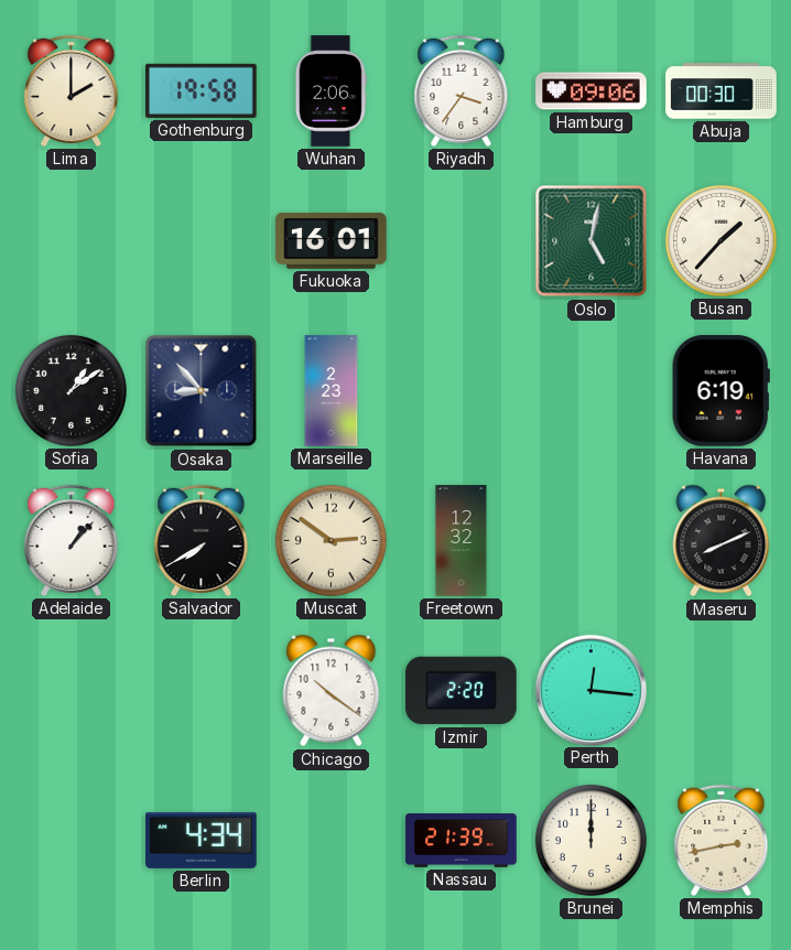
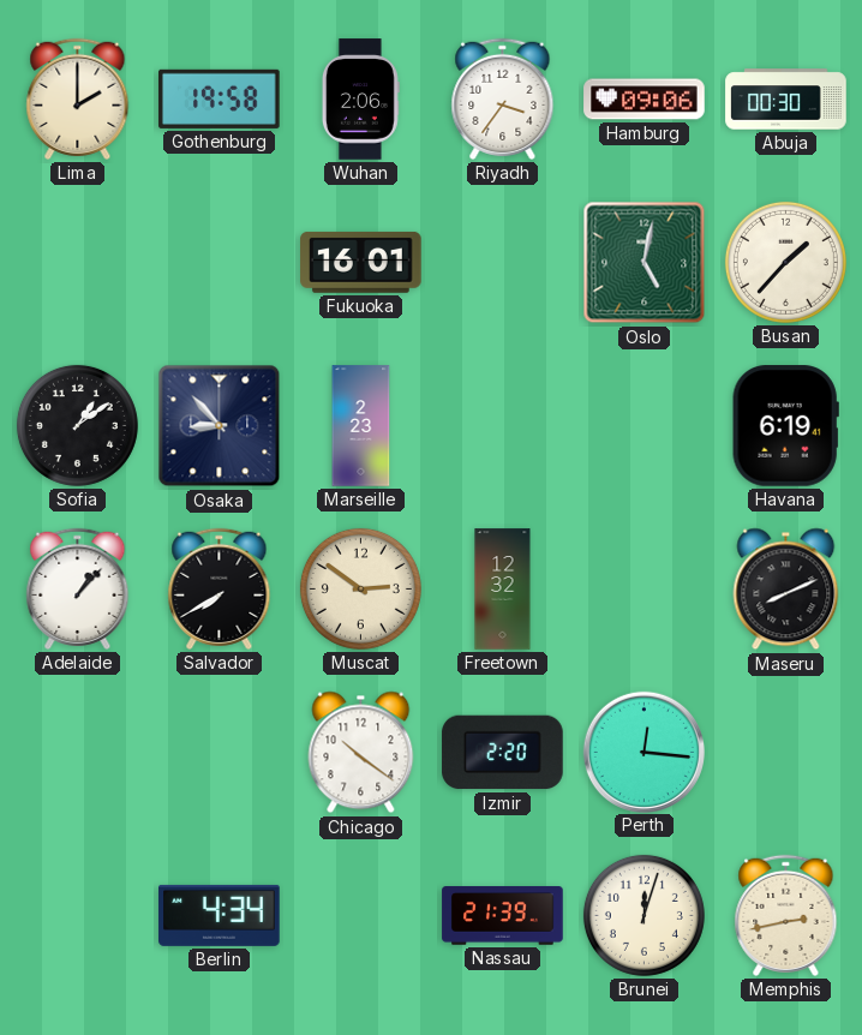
Brunei: 12:00 -> 12:03
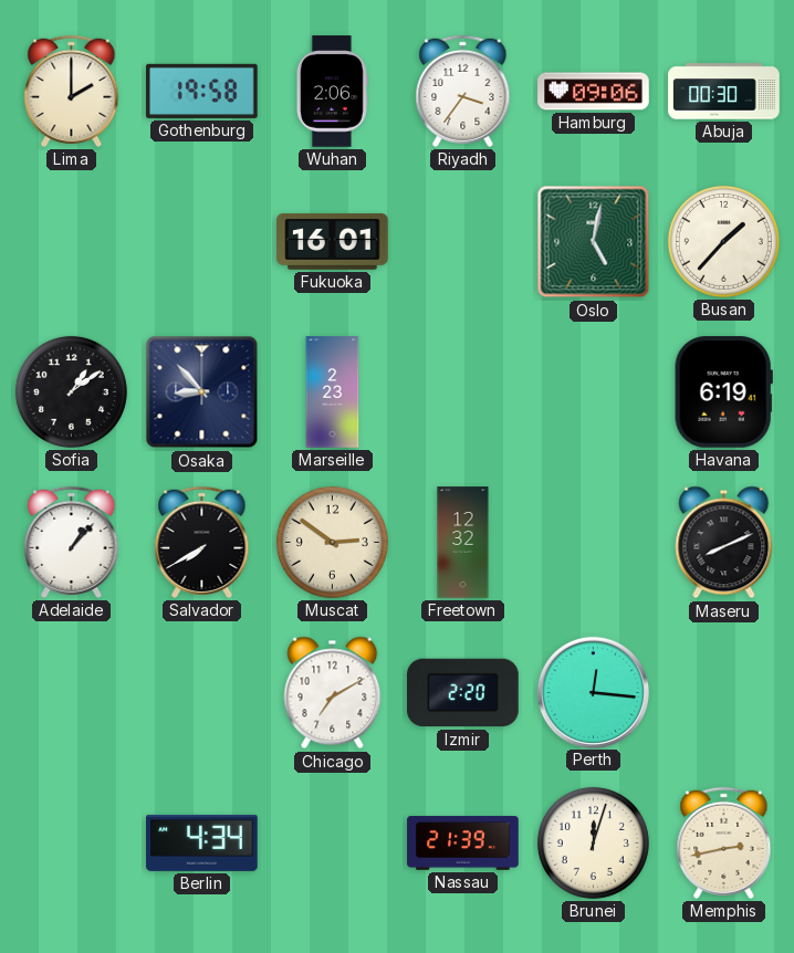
Chicago: 10:21 -> 7:10
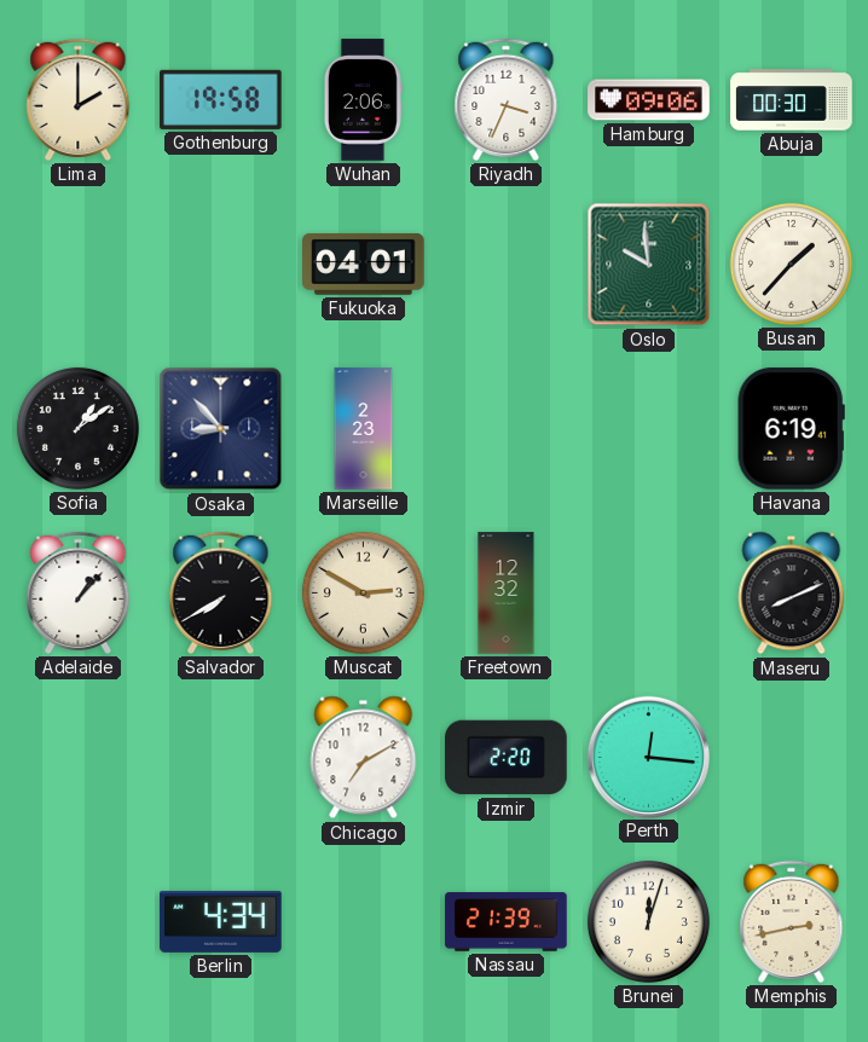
Riyadh: 3:36 -> 3:34
Fukuoka: 16:01 -> 04:01
Oslo: 5:02 -> 9:59
Muscat: 2:51 -> 2:50
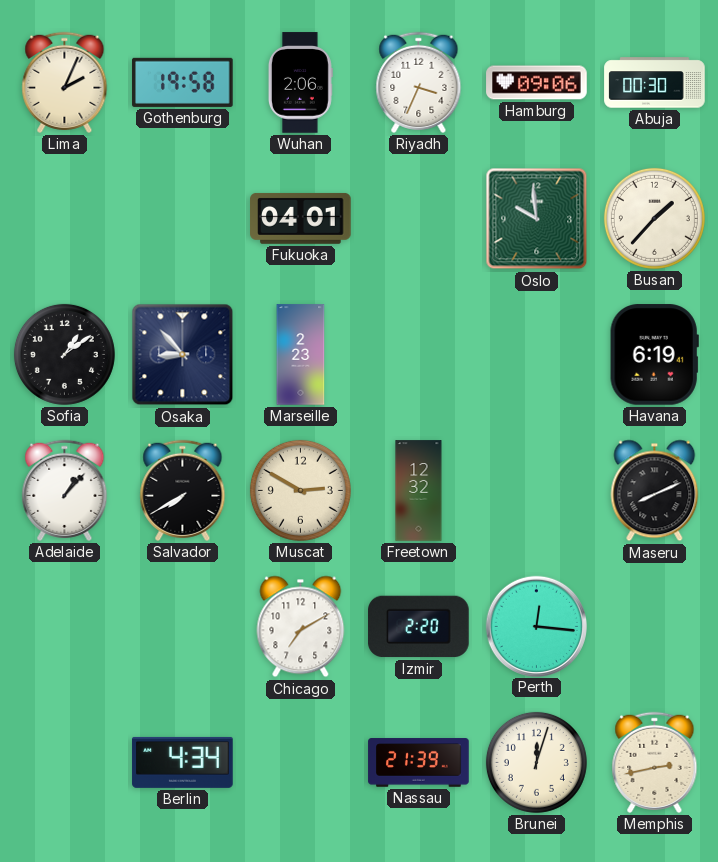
Lima: 2:00 -> 2:04
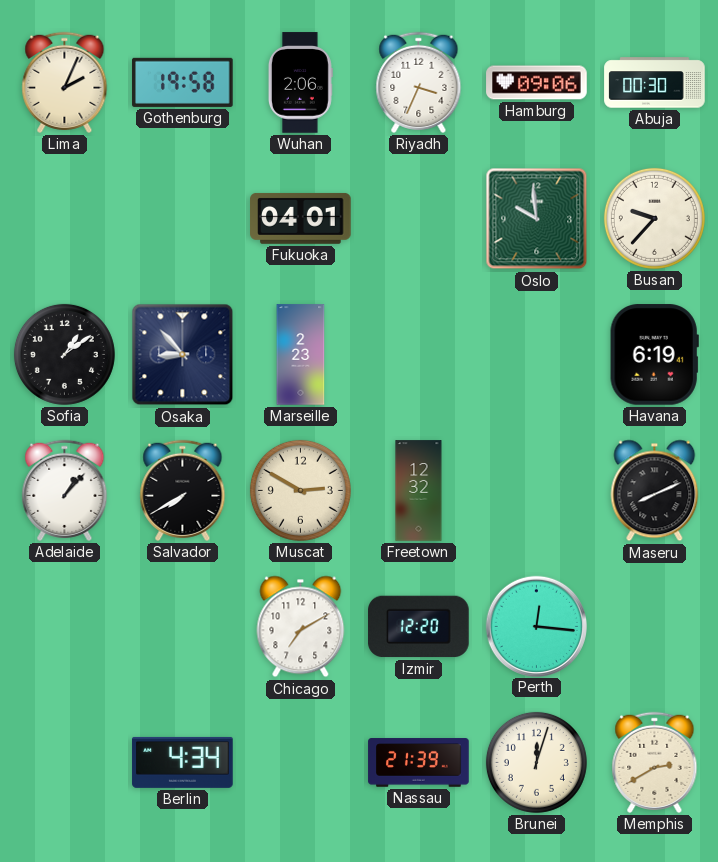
Busan: 1:37 -> 9:37
Izmir: 2:20 -> 12:20
Memphis: 2:43 -> 2:40
